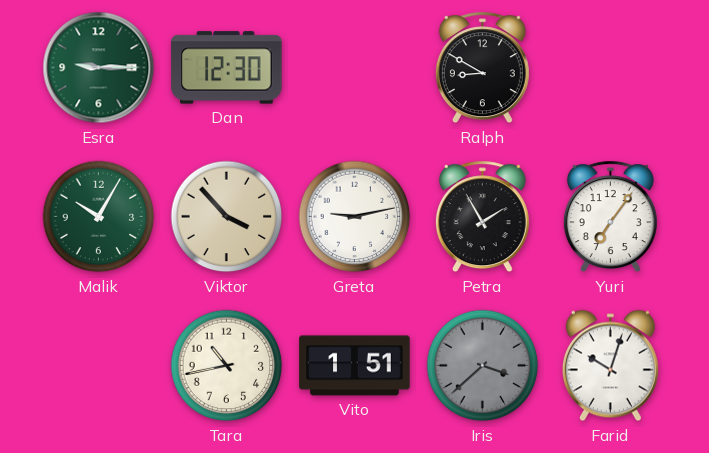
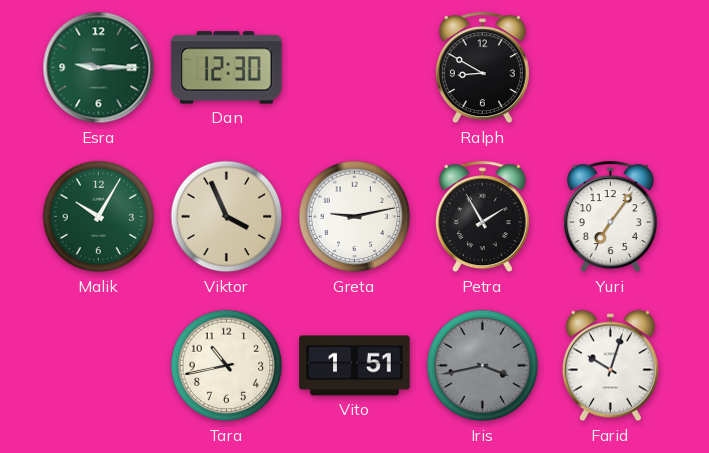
Viktor: 3:53 -> 3:56
Iris: 3:38 -> 3:43
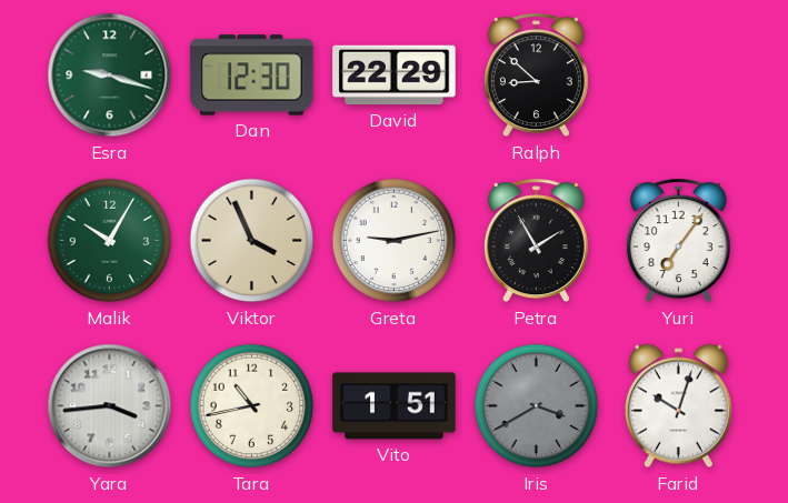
Esra: 9:15 -> 9:18
David: none -> 22:29
Ralph: 8:50 -> 8:52
Yara: none -> 3:44
Iris: 3:43 -> 3:40
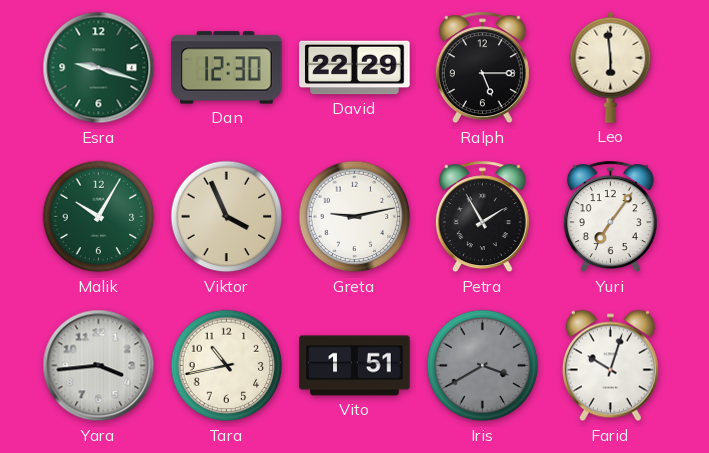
Ralph: 8:52 -> 5:15
Leo: none -> 5:59
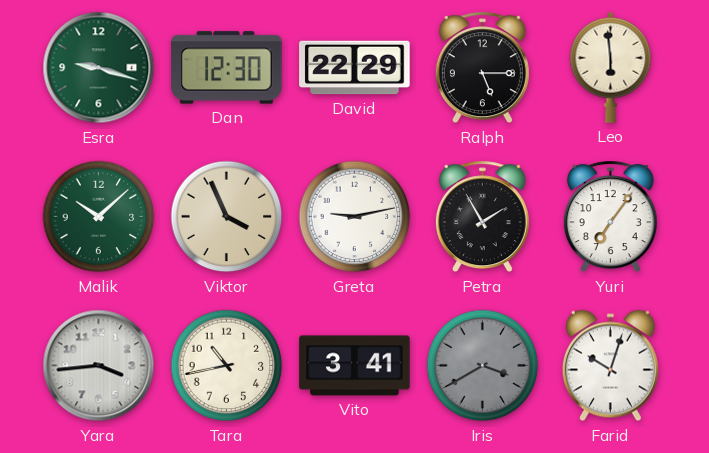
Malik: 10:05 -> 10:08
Vito: 1:51 -> 3:41
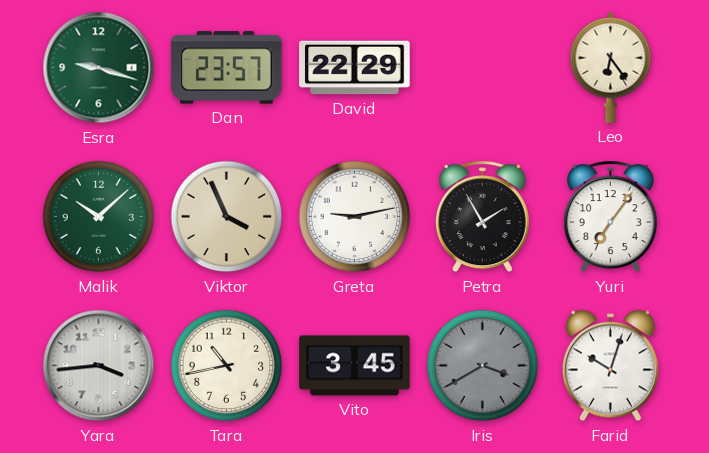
Dan: 12:30 -> 23:57
Ralph: 5:15 -> none
Leo: 5:59 -> 6:24
Vito: 3:41 -> 3:45
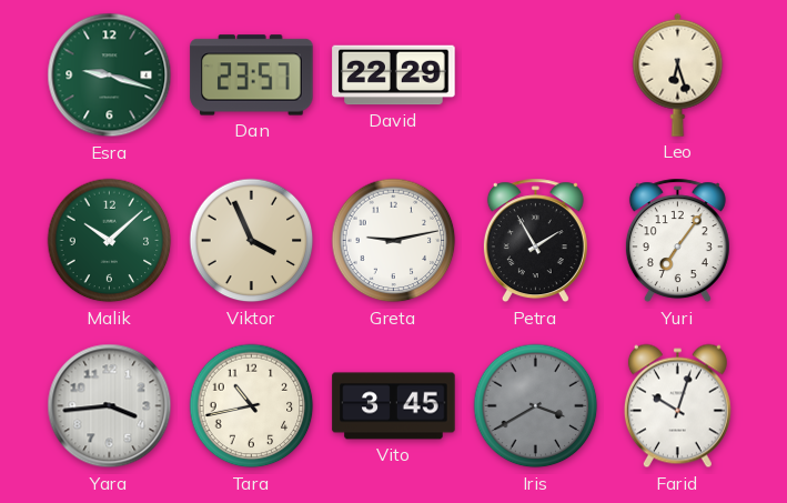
Leo: 6:24 -> 6:27
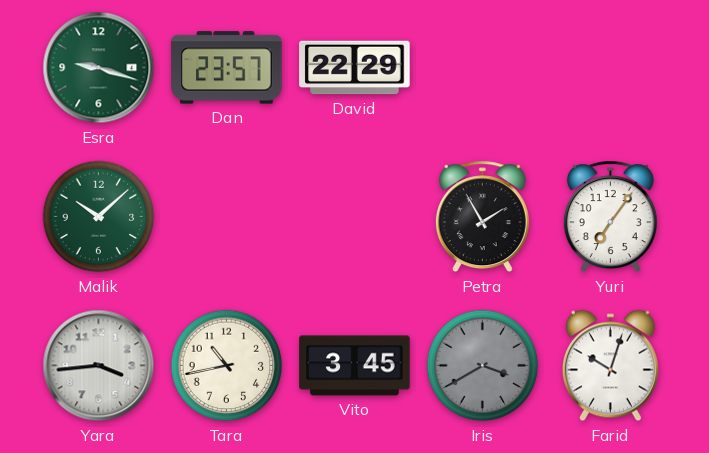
Leo: 6:27 -> none
Viktor: 3:56 -> none
Greta: 9:13 -> none
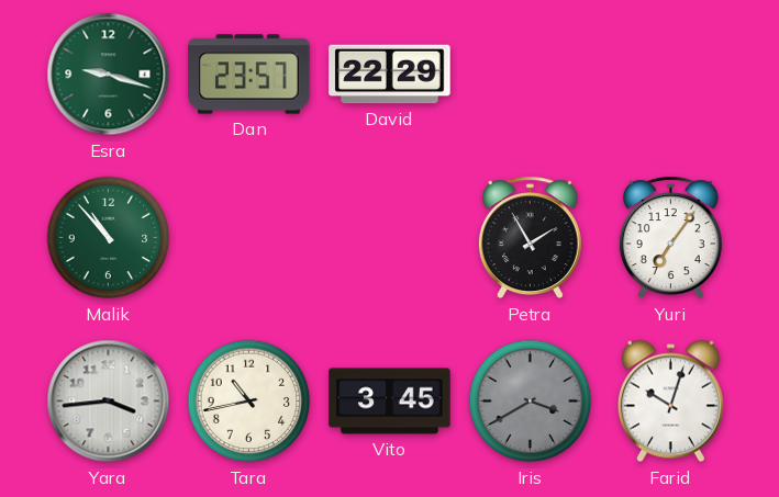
Malik: 10:08 -> 10:53
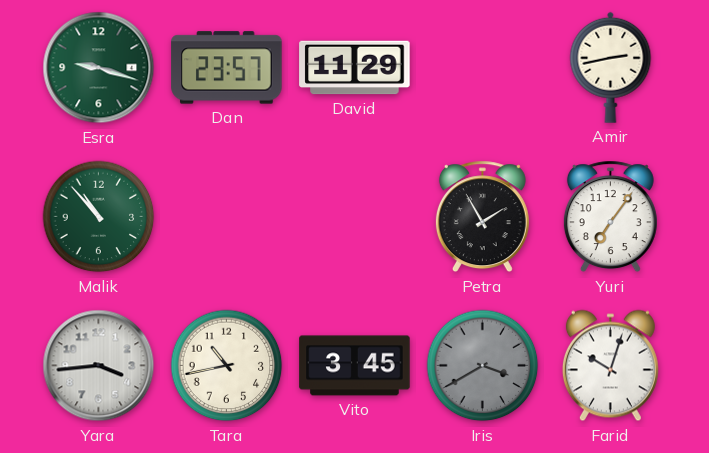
David: 22:29 -> 11:29
Amir: none -> 2:43
